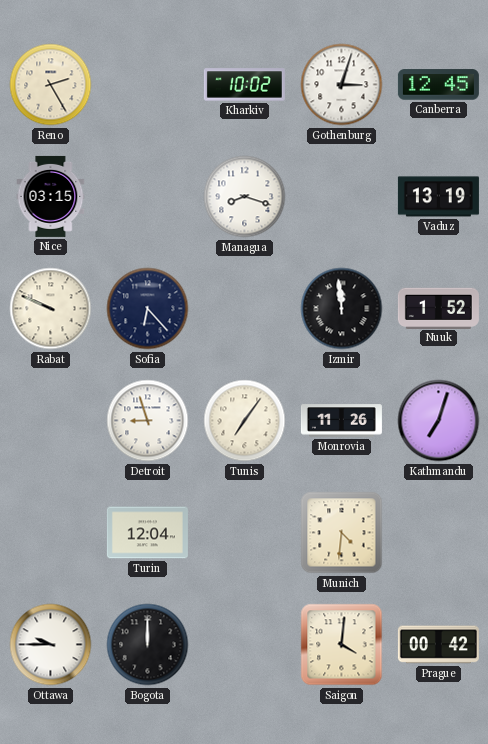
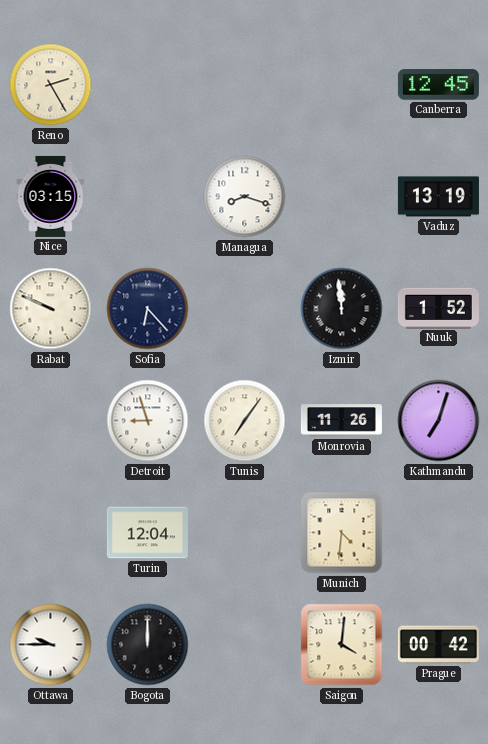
Kharkiv: 10:02 -> none
Gothenburg: 3:03 -> none
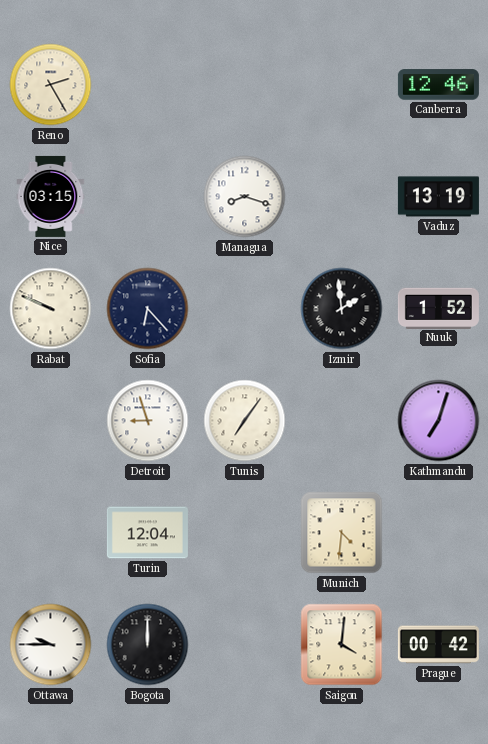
Canberra: 12:45 -> 12:46
Izmir: 11:59 -> 1:59
Monrovia: 11:26 -> none
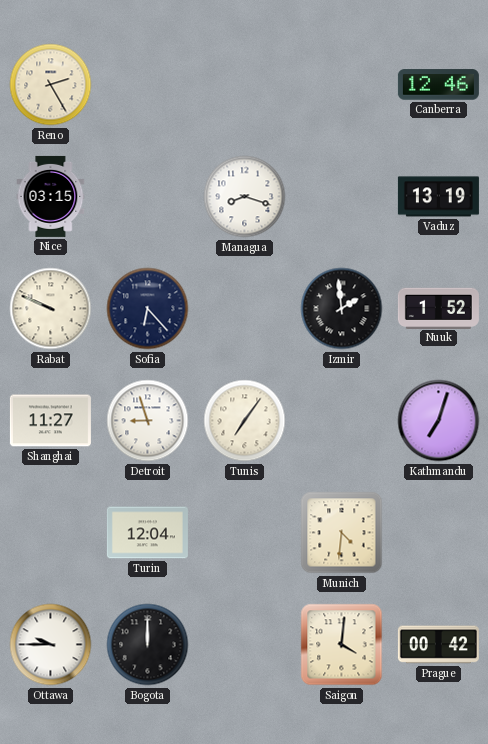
Shanghai: none -> 11:27
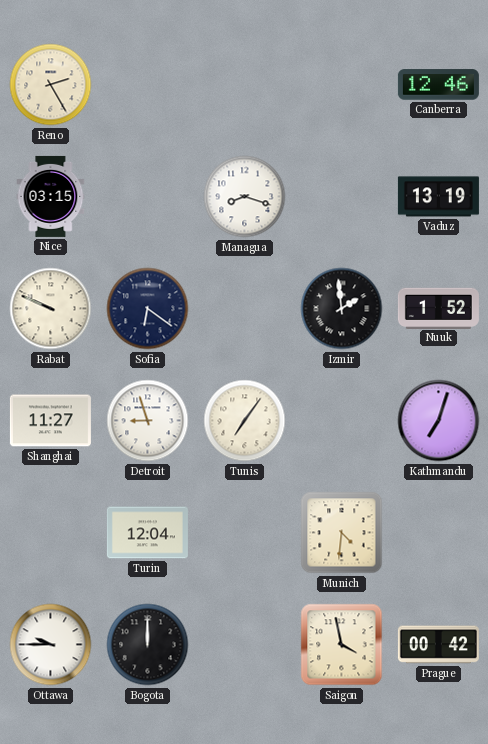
Sofia: 6:23 -> 6:21
Saigon: 4:01 -> 3:58
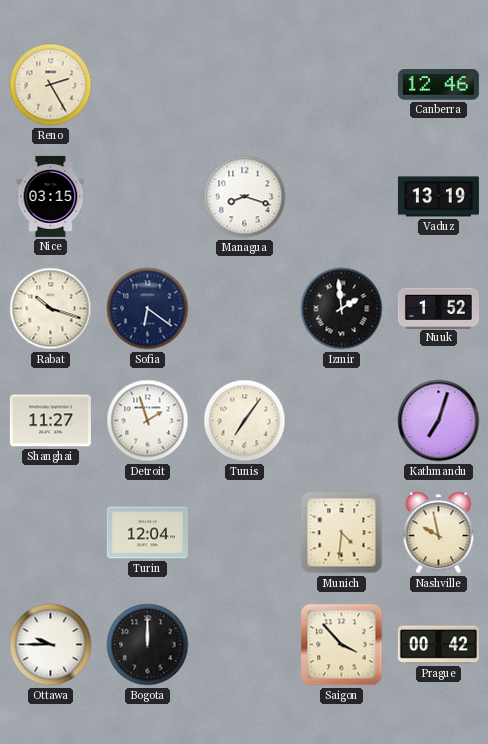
Rabat: 9:49 -> 10:18
Detroit: 8:57 -> 1:57
Nashville: none -> 9:58
Saigon: 3:58 -> 3:53
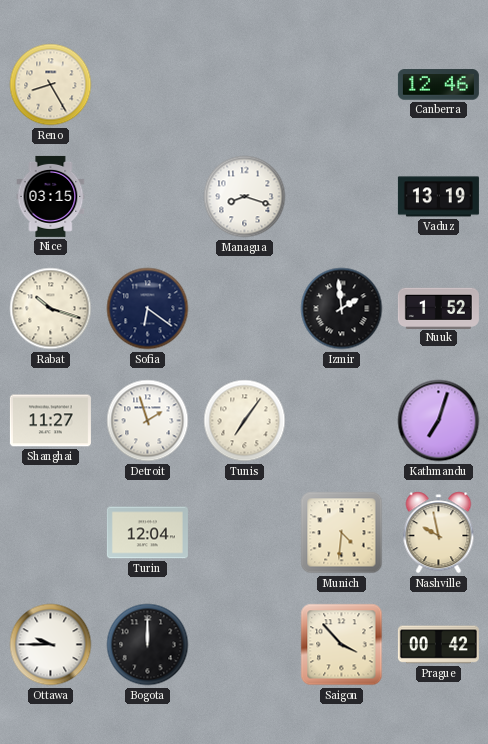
Reno: 2:25 -> 8:25
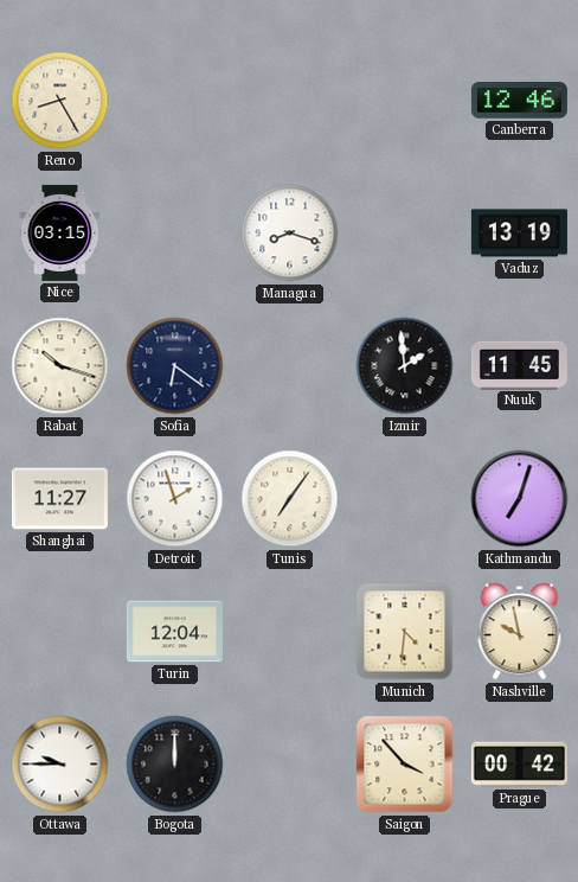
Nuuk: 1:52 -> 11:45
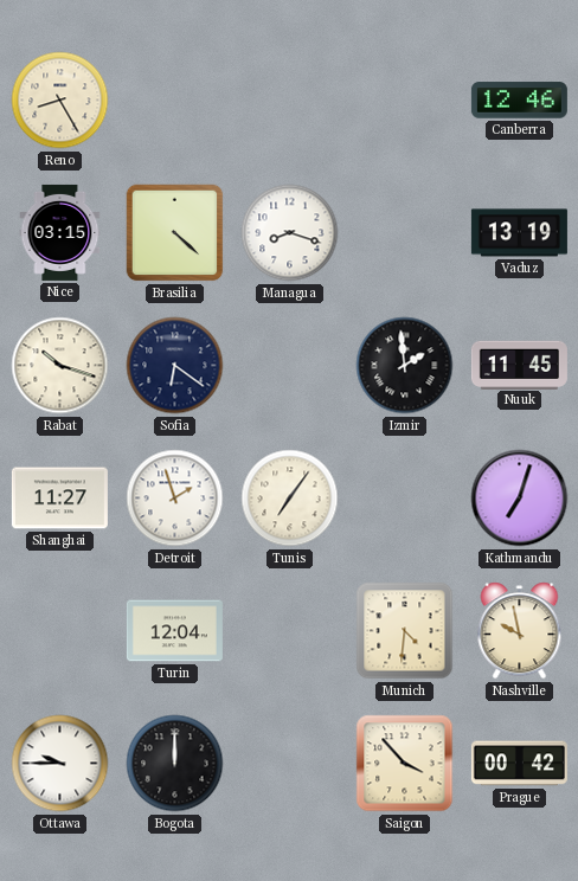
Brasilia: none -> 4:22
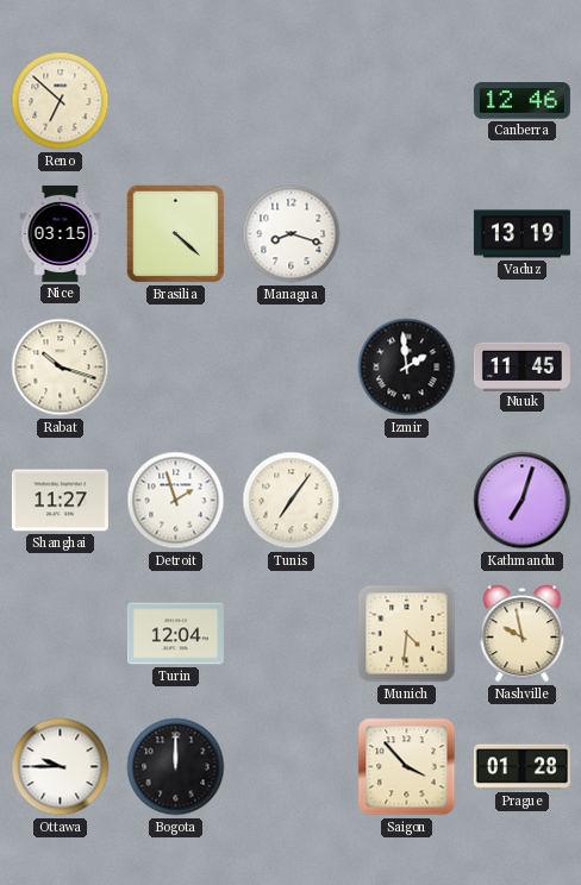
Reno: 8:25 -> 6:52
Sofia: 6:21 -> none
Prague: 00:42 -> 01:28
